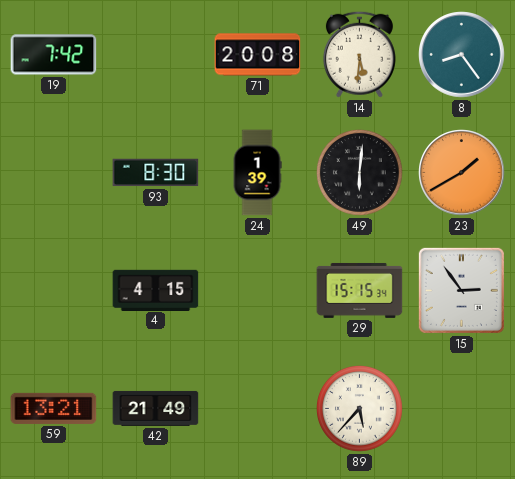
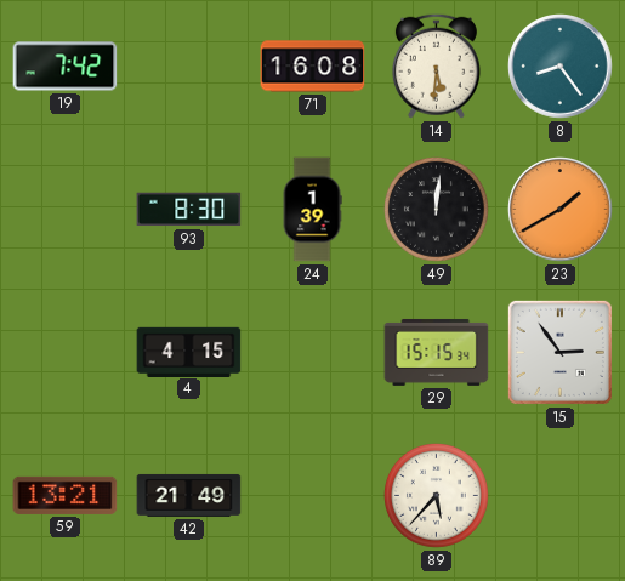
71: 20:08 -> 16:08
49: 6:01 -> 12:01
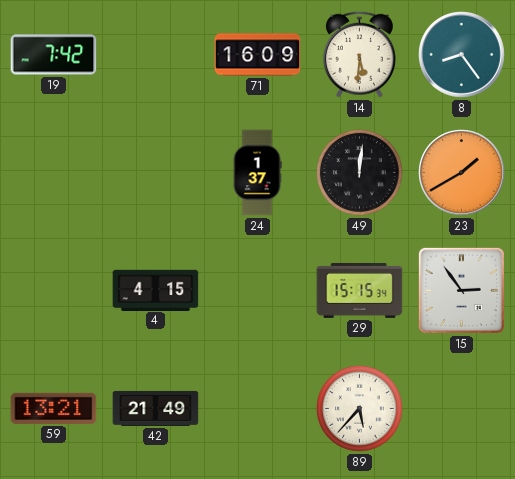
71: 16:08 -> 16:09
93: 8:30 -> none
24: 1:39 -> 1:37
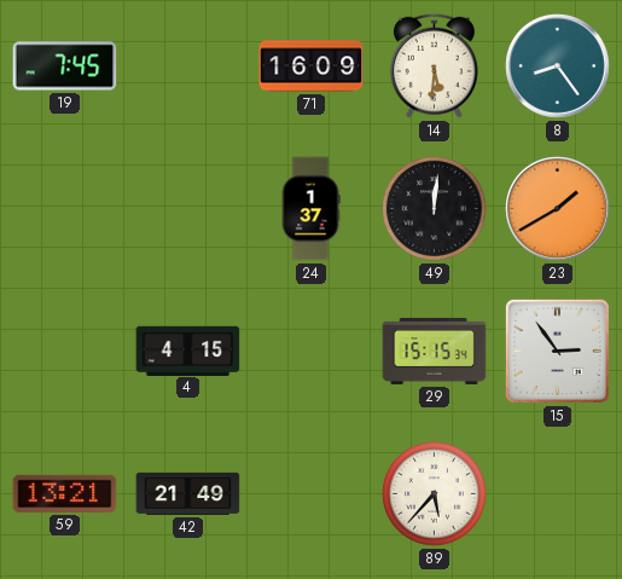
19: 7:42 -> 7:45
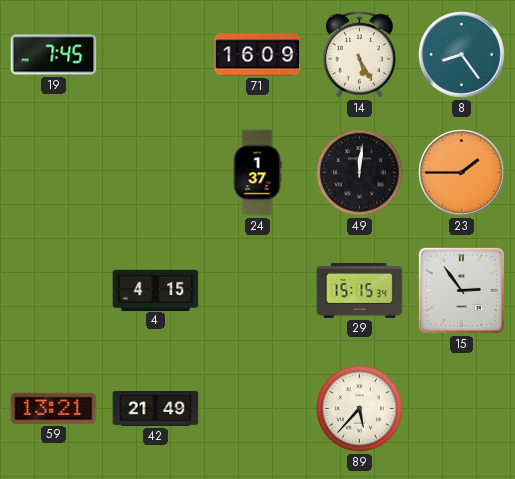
14: 5:31 -> 5:25
23: 1:40 -> 1:45
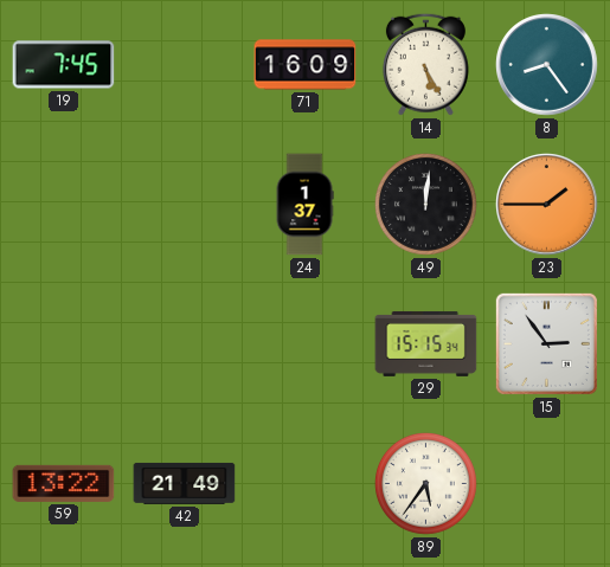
4: 4:15 -> none
59: 13:21 -> 13:22
89: 5:37 -> 5:36
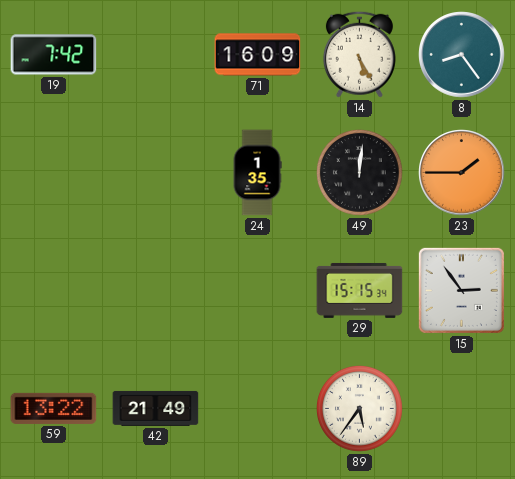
19: 7:45 -> 7:42
24: 1:37 -> 1:35
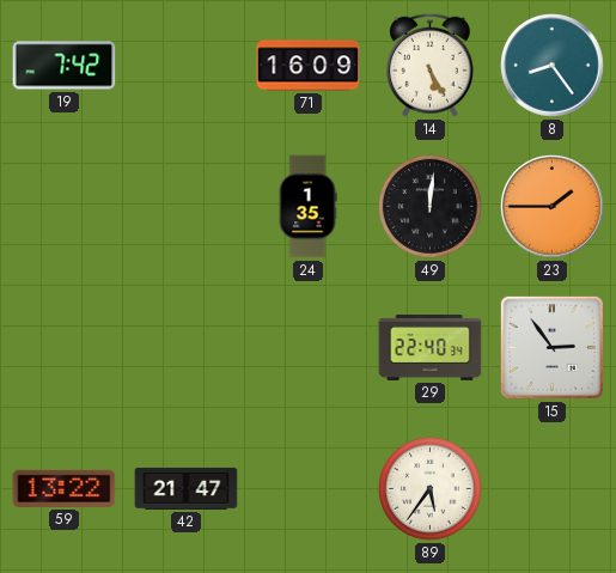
29: 15:15 -> 22:40
42: 21:49 -> 21:47
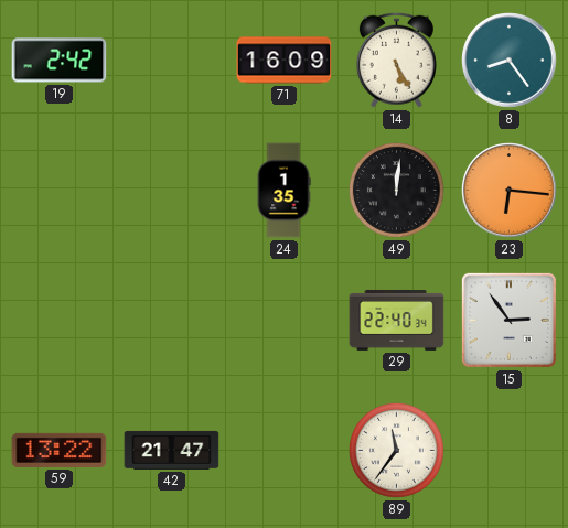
19: 7:42 -> 2:42
23: 1:45 -> 6:16
89: 5:36 -> 11:36
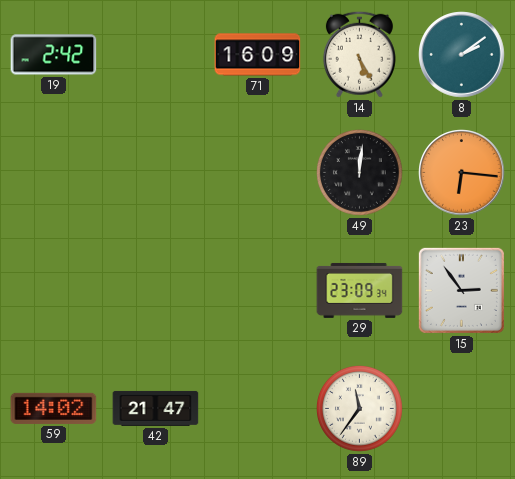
8: 8:24 -> 2:09
24: 1:35 -> none
29: 22:40 -> 23:09
59: 13:22 -> 14:02
